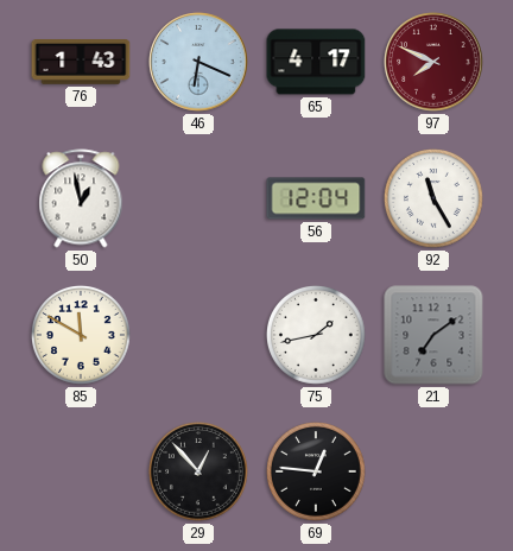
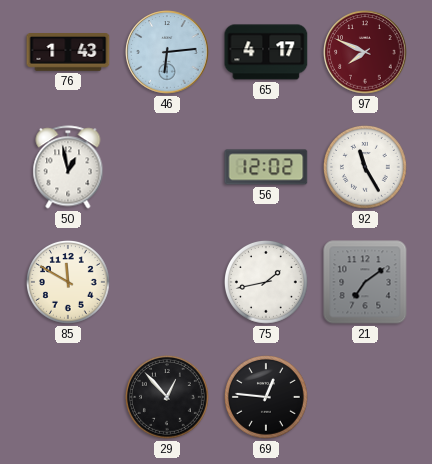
46: 6:19 -> 6:14
56: 12:04 -> 12:02
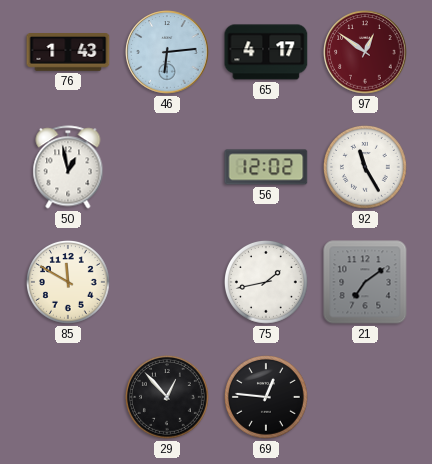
97: 7:49 -> 12:51
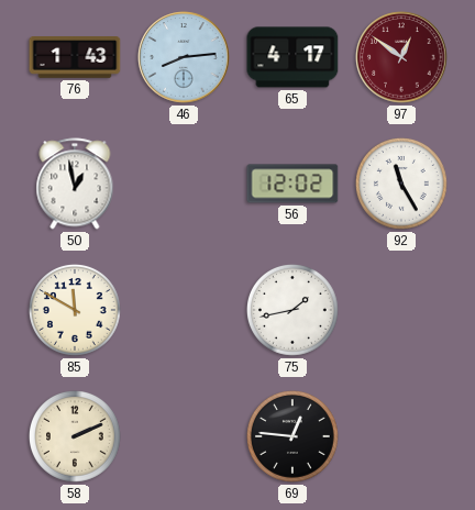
46: 6:14 -> 8:14
21: 7:09 -> none
58: none -> 2:11
29: 12:53 -> none
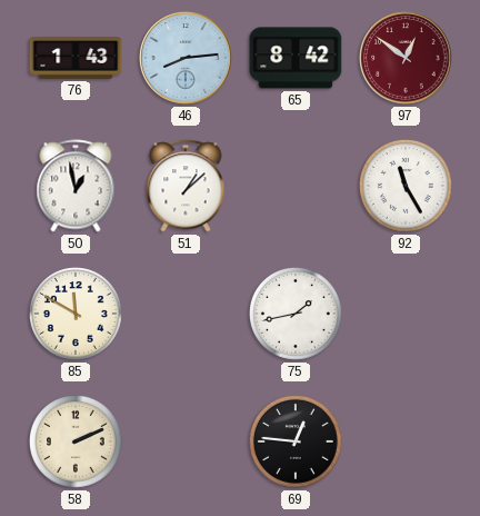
65: 4:17 -> 8:42
51: none -> 1:08
56: 12:02 -> none
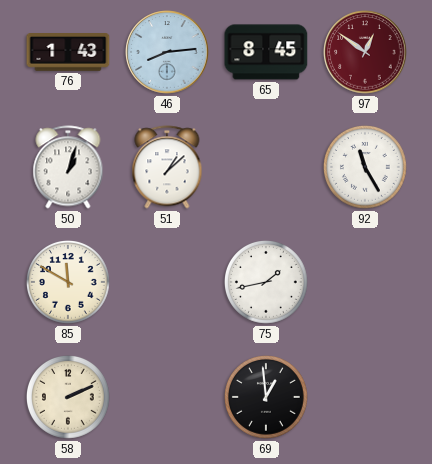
65: 8:42 -> 8:45
50: 12:58 -> 1:03
69: 12:46 -> 12:59
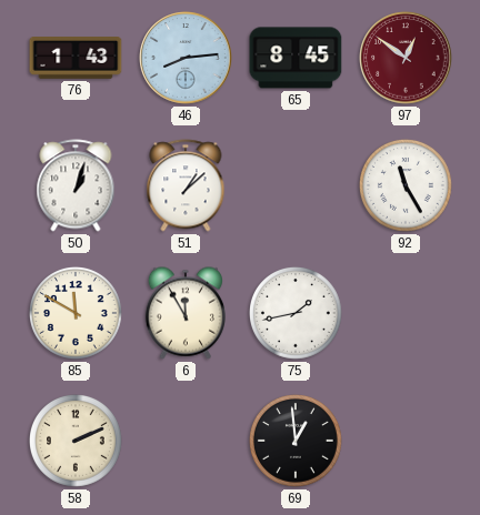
6: none -> 11:55
